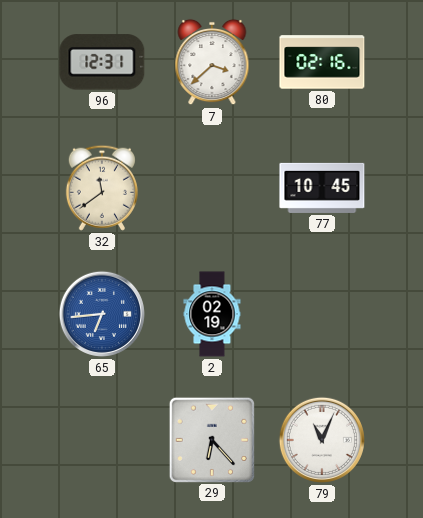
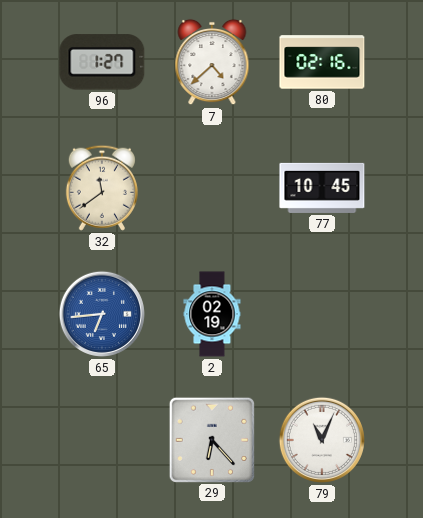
96: 12:31 -> 1:27
7: 3:38 -> 4:38
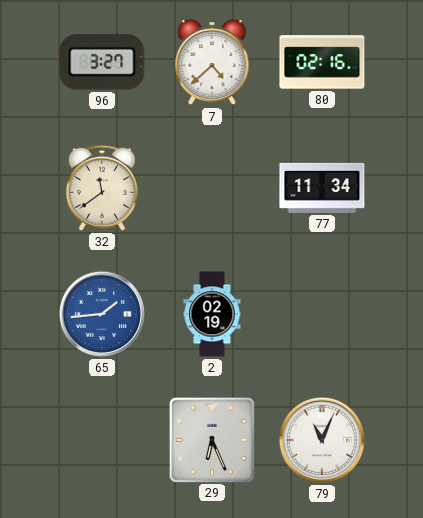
96: 1:27 -> 3:27
77: 10:45 -> 11:34
65: 6:44 -> 1:44
29: 6:23 -> 6:26
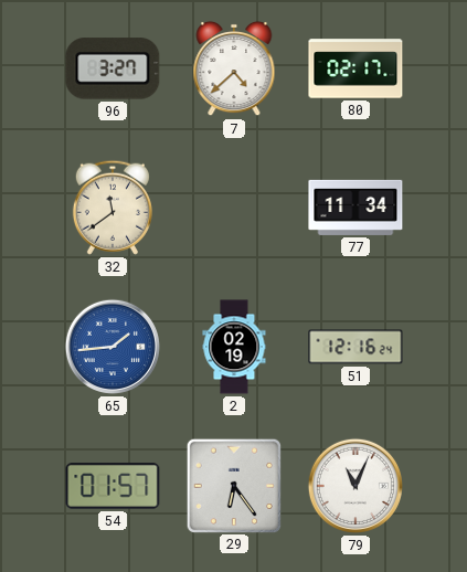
80: 02:16 -> 02:17
51: none -> 12:16
54: none -> 01:57
29: 6:26 -> 6:24
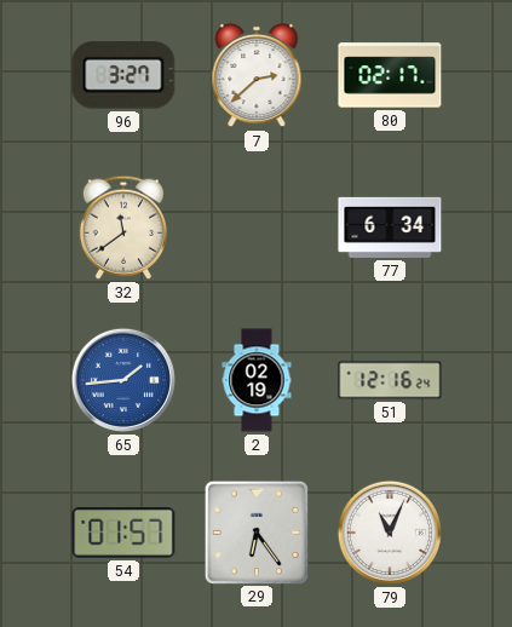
7: 4:38 -> 2:38
77: 11:34 -> 6:34
